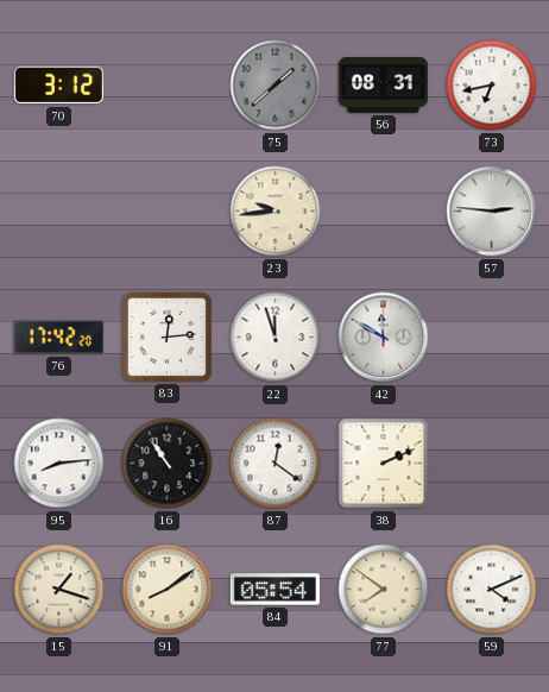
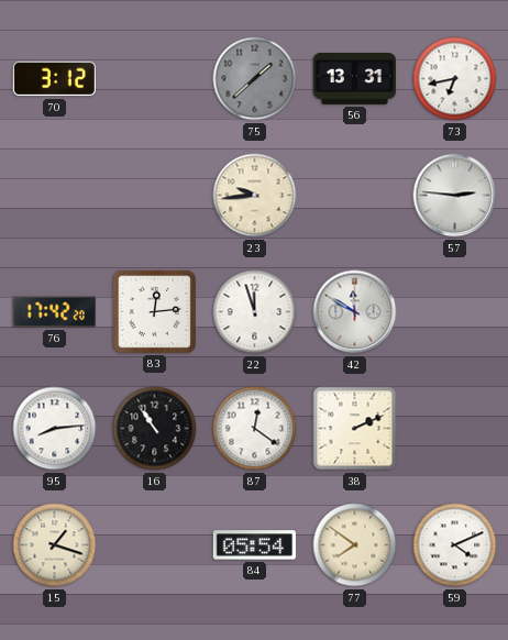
56: 08:31 -> 13:31
91: 8:09 -> none
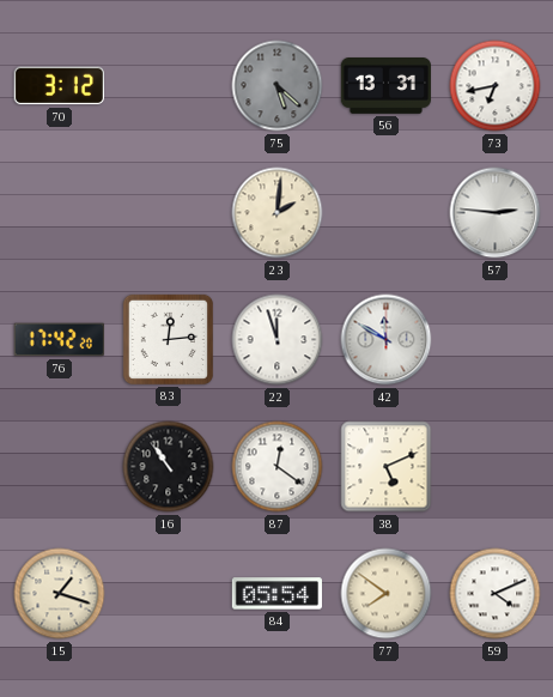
75: 1:38 -> 5:22
23: 9:44 -> 2:01
95: 8:14 -> none
38: 2:11 -> 5:11
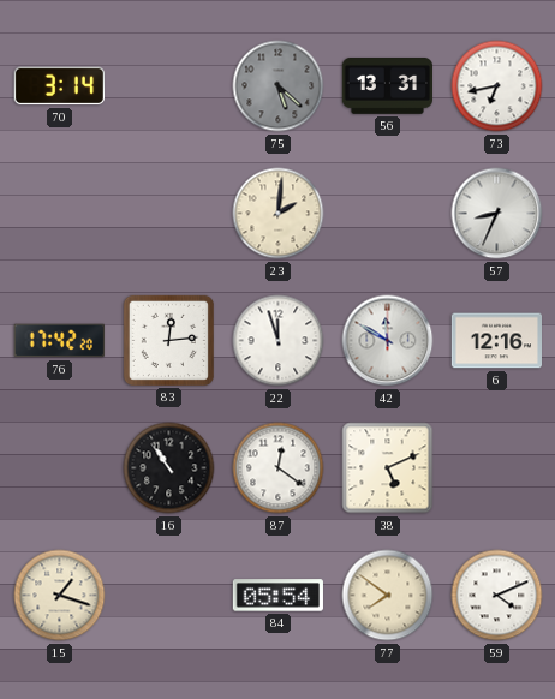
70: 3:12 -> 3:14
57: 2:46 -> 8:34
6: none -> 12:16
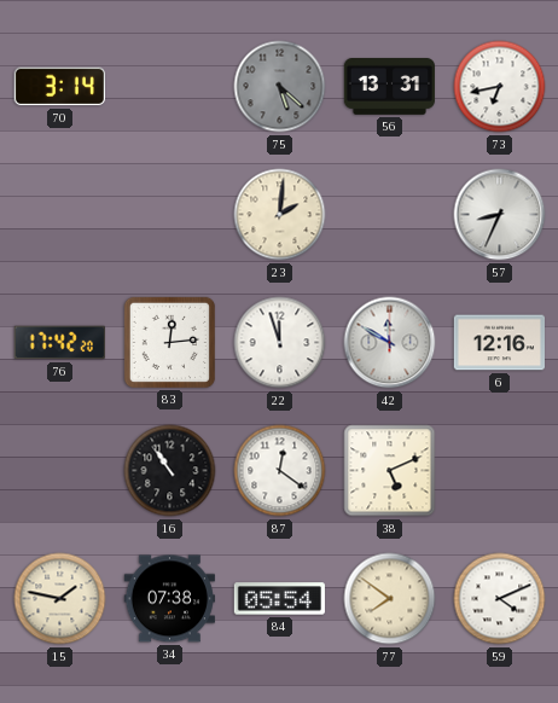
15: 1:18 -> 1:47
34: none -> 07:38
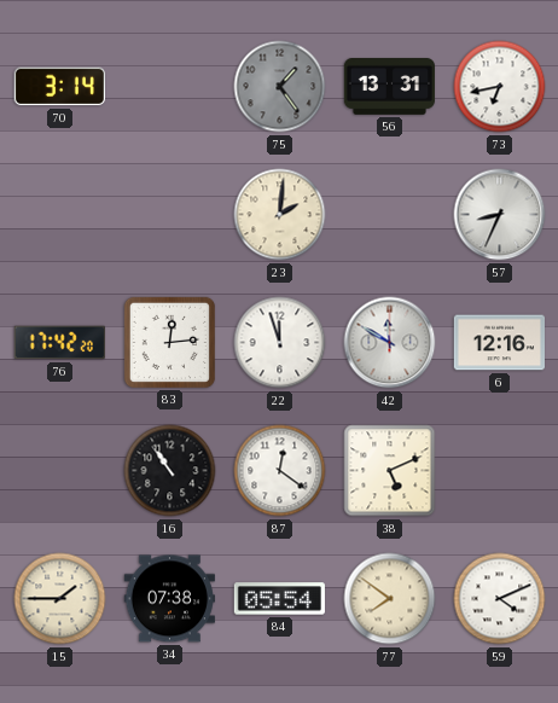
75: 5:22 -> 1:24
15: 1:47 -> 1:45
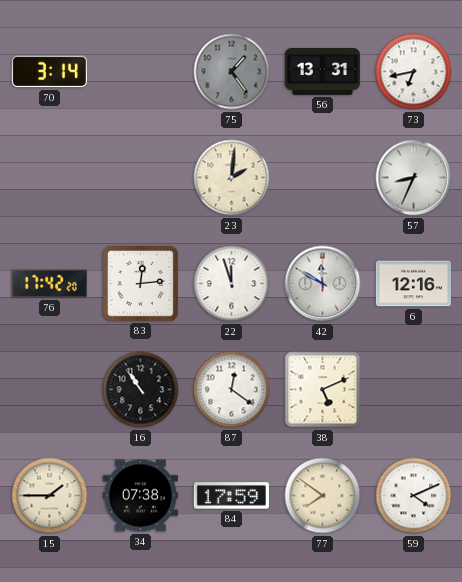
84: 05:54 -> 17:59
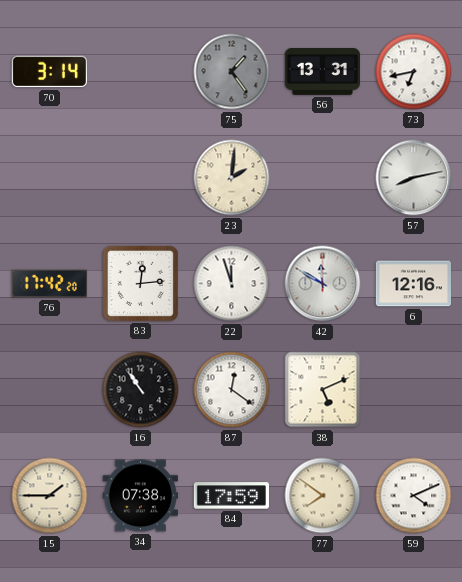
57: 8:34 -> 8:13
